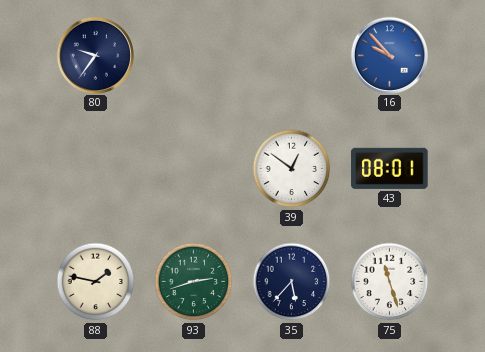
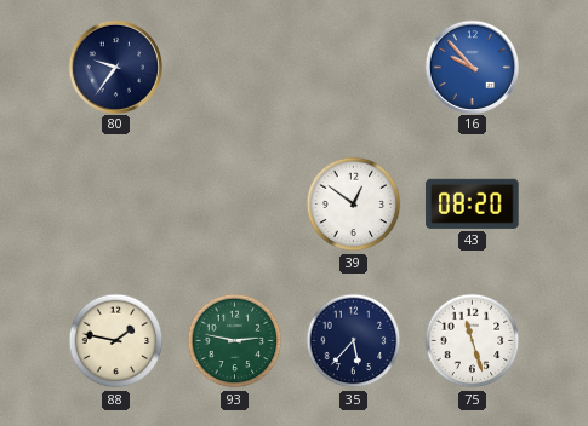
43: 08:01 -> 08:20
93: 2:42 -> 2:47
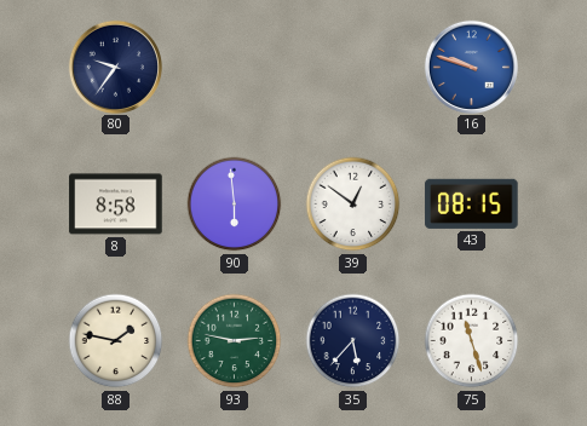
16: 9:53 -> 9:48
8: none -> 8:58
90: none -> 5:59
43: 08:20 -> 08:15
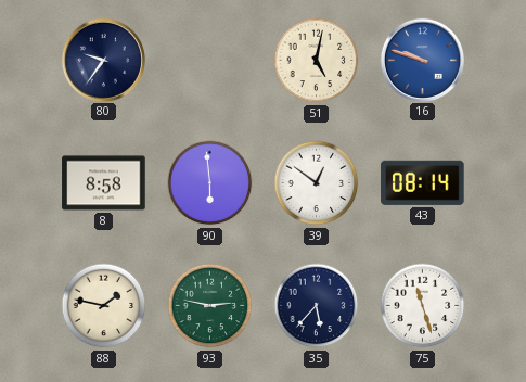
51: none -> 5:02
43: 08:15 -> 08:14
